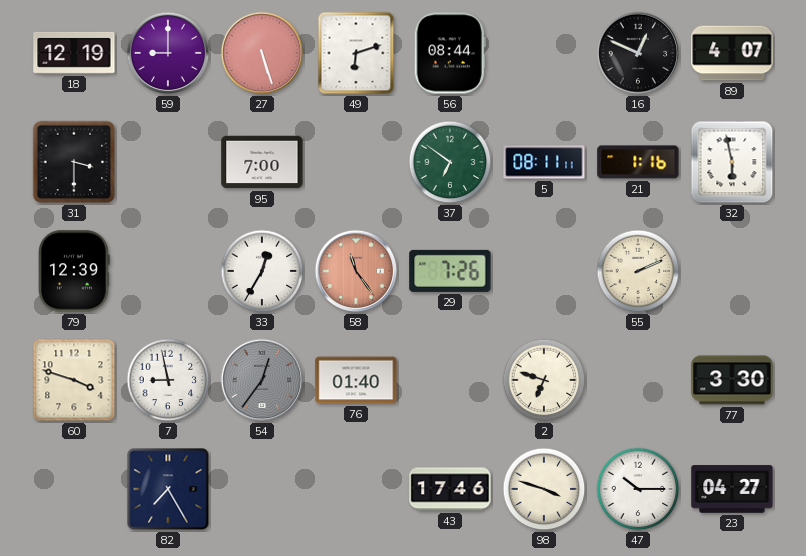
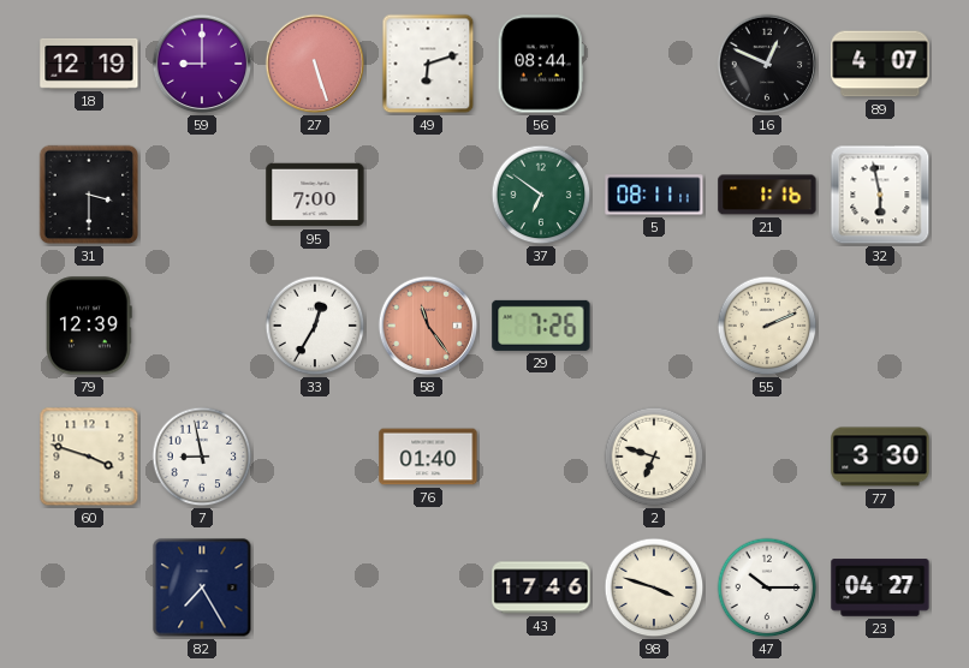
54: 12:36 -> none
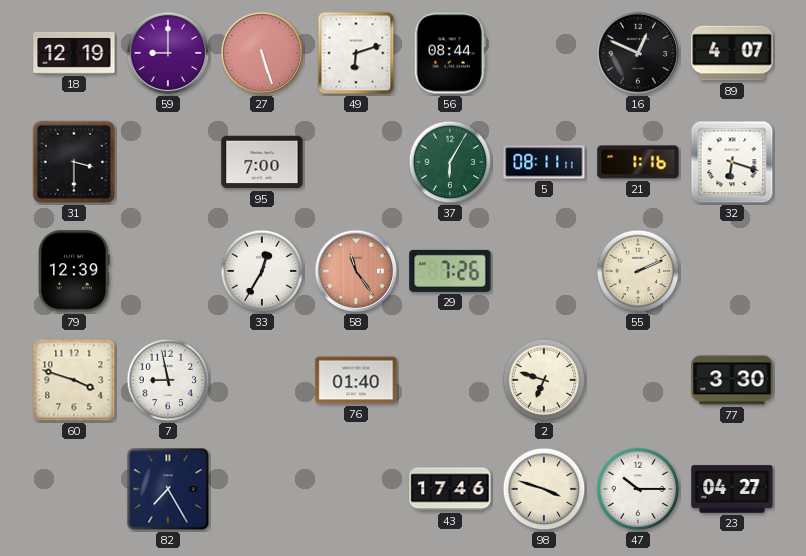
37: 6:51 -> 6:05
32: 5:58 -> 6:18
